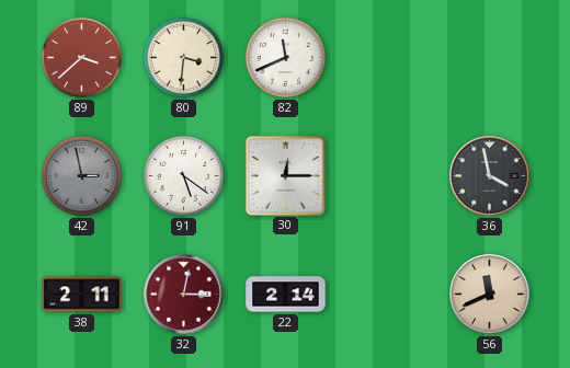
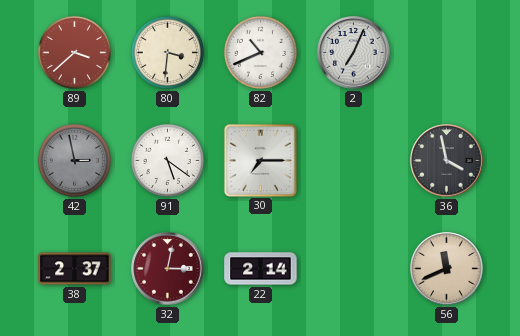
82: 11:41 -> 10:41
2: none -> 7:04
30: 12:15 -> 7:15
38: 2:11 -> 2:37
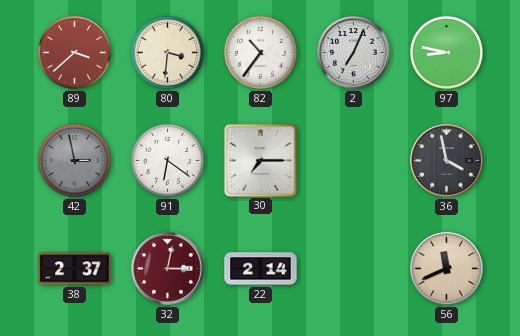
82: 10:41 -> 10:36
97: none -> 8:47
91: 5:21 -> 6:21
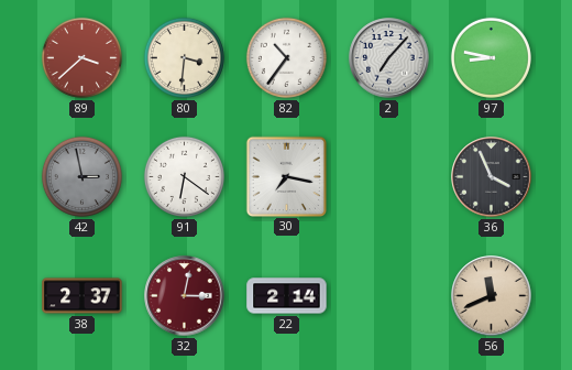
2: 7:04 -> 7:07
30: 7:15 -> 7:17
36: 3:58 -> 3:56
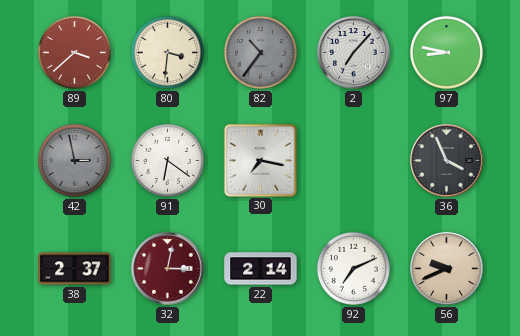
82 dial: white -> grey
92: none -> 7:11
56: 11:41 -> 9:41
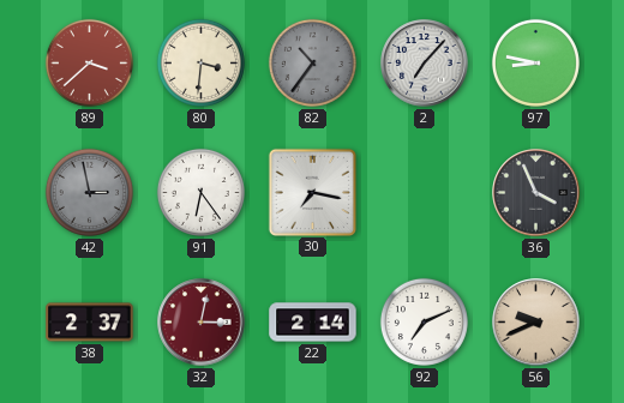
91: 6:21 -> 6:24
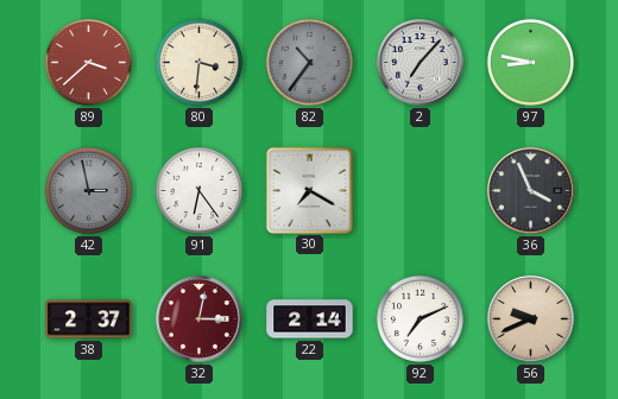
30: 7:17 -> 7:20
